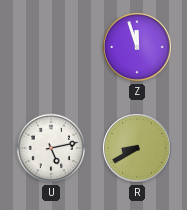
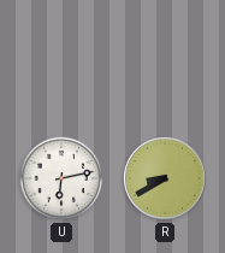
Z: 11:57 -> none
U: 5:13 -> 6:13
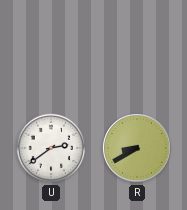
U: 6:13 -> 2:39
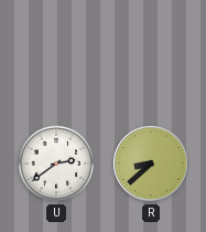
R: 8:40 -> 8:38
